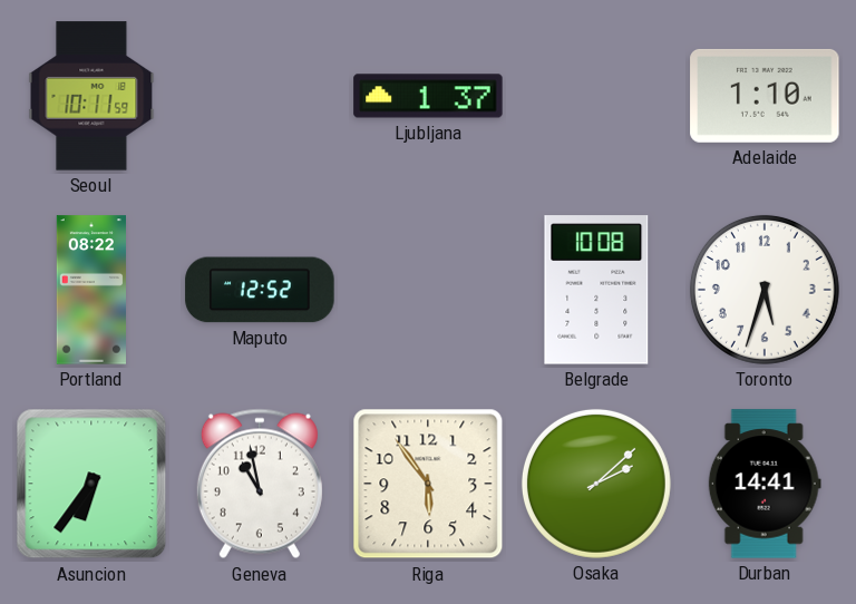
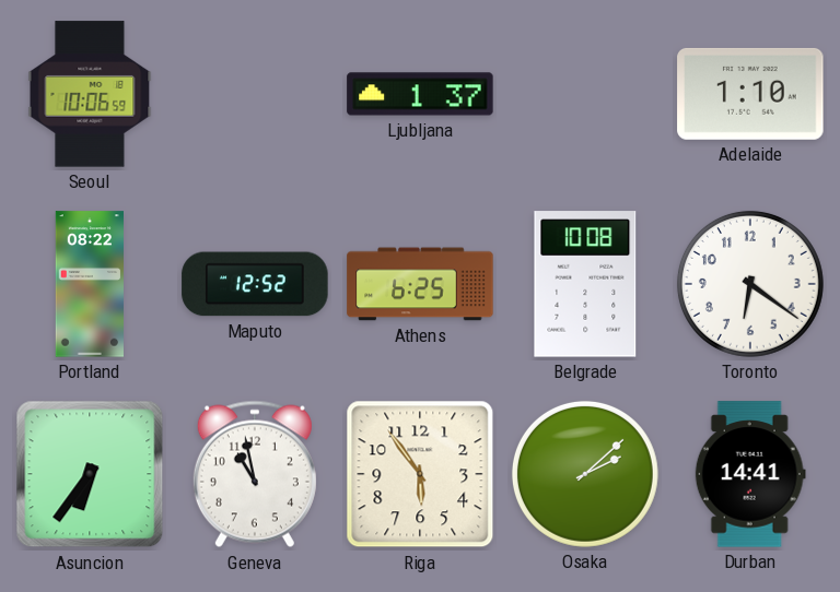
Seoul: 10:11 -> 10:06
Athens: none -> 6:25
Toronto: 5:33 -> 6:21
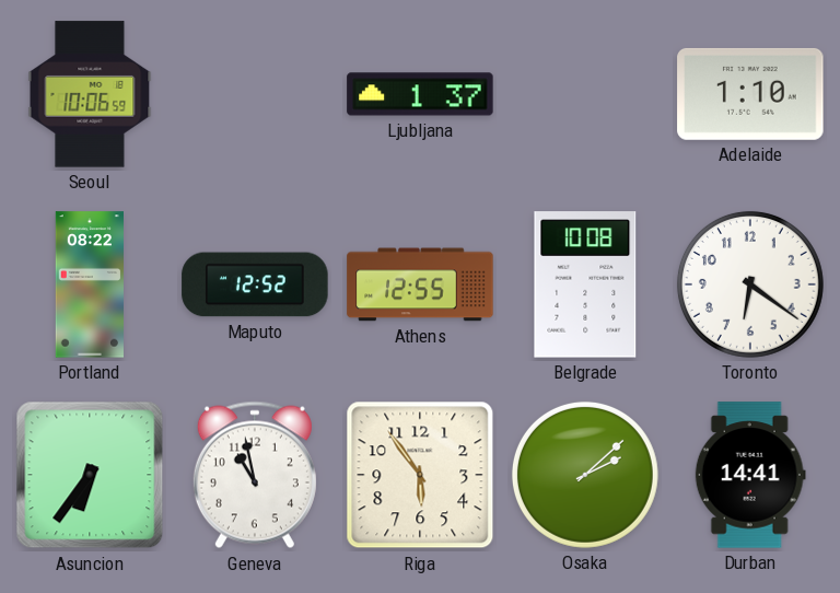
Athens: 6:25 -> 12:55
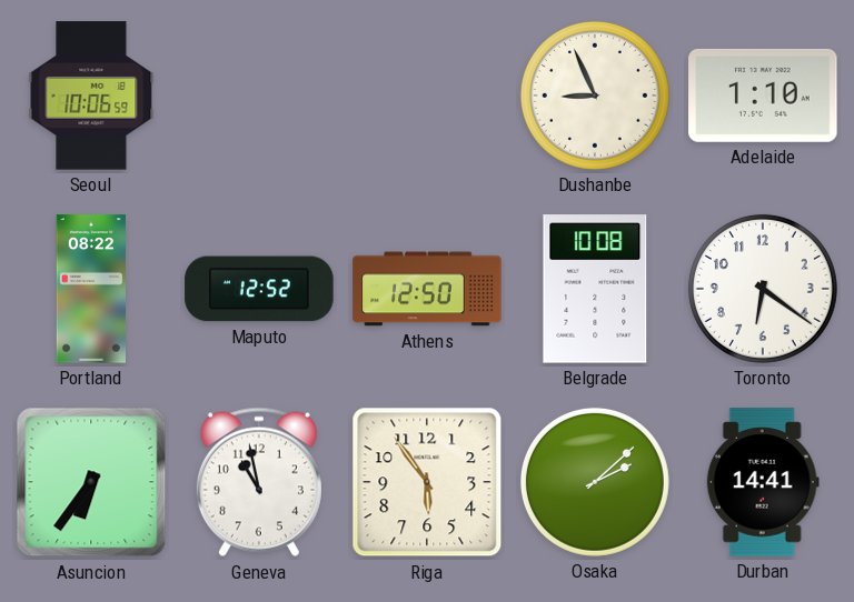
Ljubljana: 1:37 -> none
Dushanbe: none -> 8:56
Athens: 12:55 -> 12:50
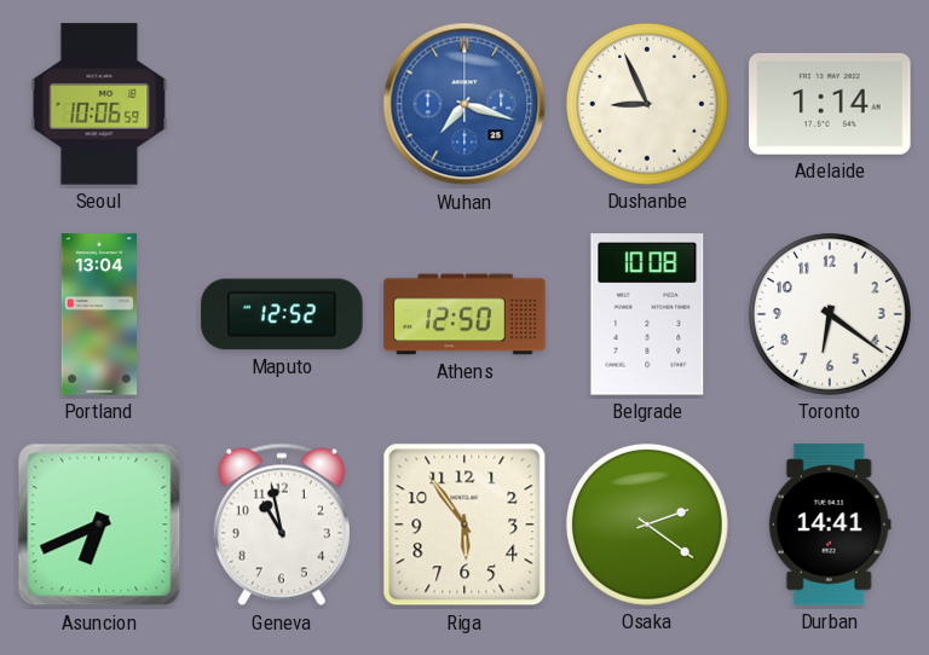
Wuhan: none -> 7:18
Adelaide: 1:10 -> 1:14
Portland: 08:22 -> 13:04
Asuncion: 6:36 -> 6:41
Osaka: 2:08 -> 2:21
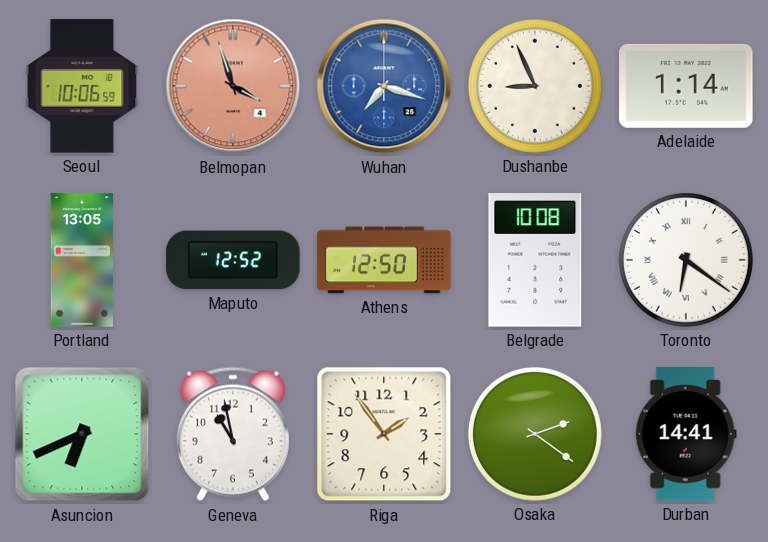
Belmopan: none -> 3:57
Portland: 13:04 -> 13:05
Toronto numerals: Arabic -> Roman
Riga: 5:54 -> 1:54
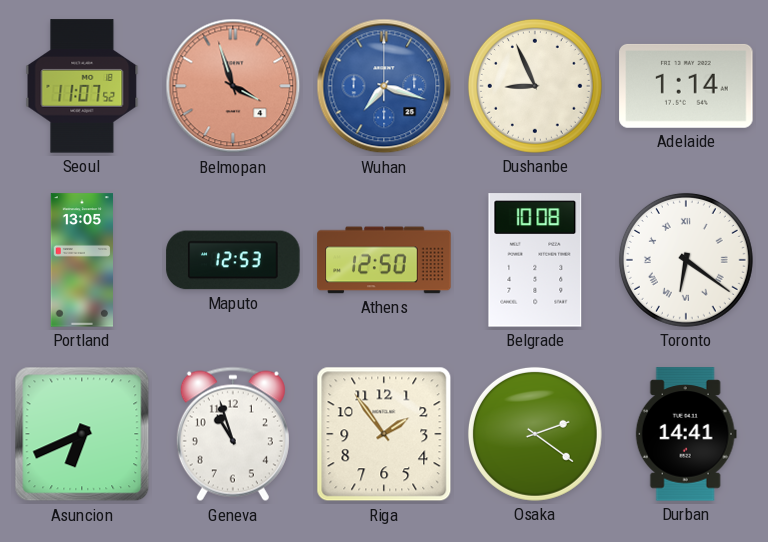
Seoul: 10:06 -> 11:07
Maputo: 12:52 -> 12:53
Geneva: 10:58 -> 10:57
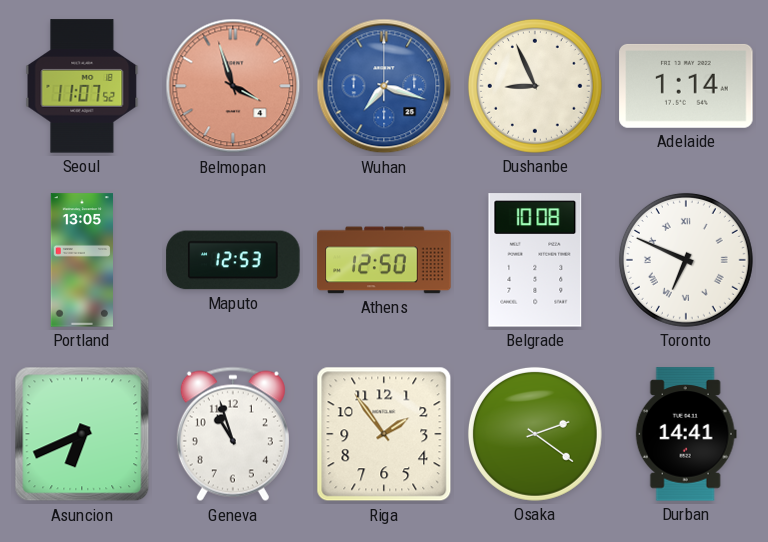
Toronto: 6:21 -> 6:49
